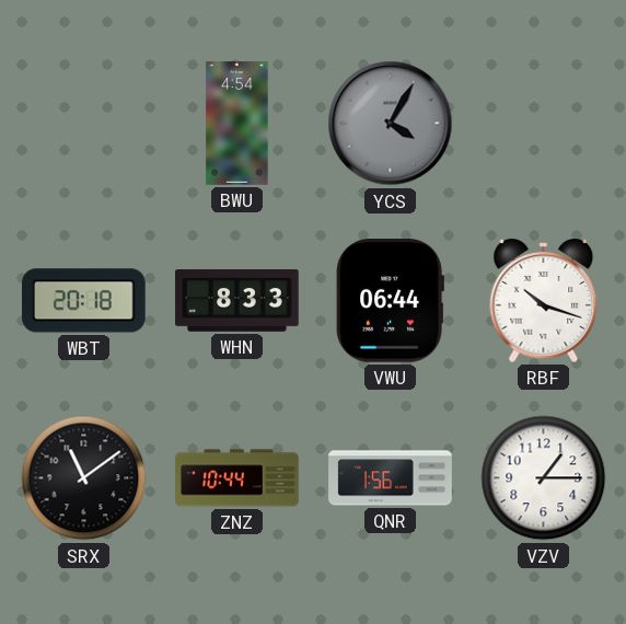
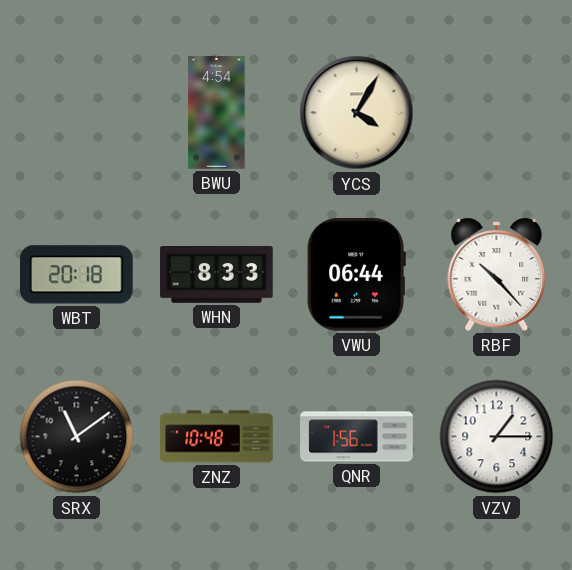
YCS dial: grey -> cream
RBF: 10:18 -> 10:23
ZNZ: 10:44 -> 10:48
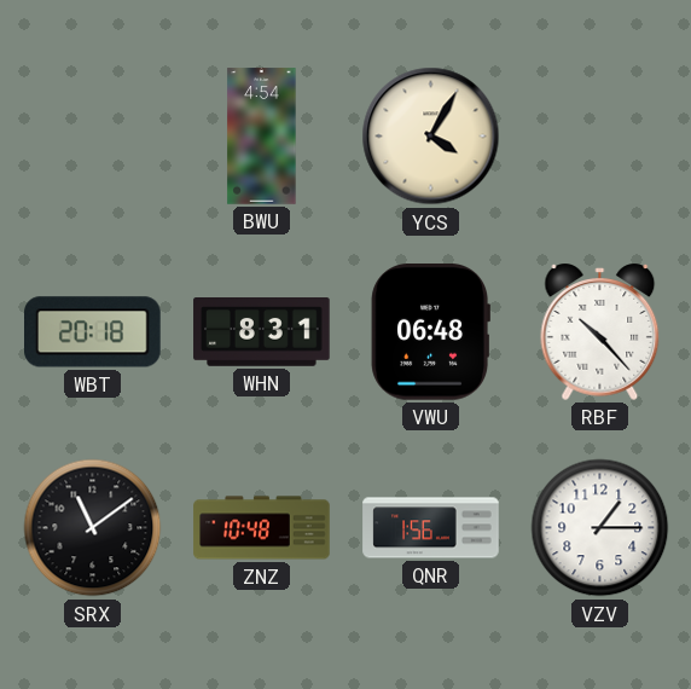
WHN: 8:33 -> 8:31
VWU: 06:44 -> 06:48
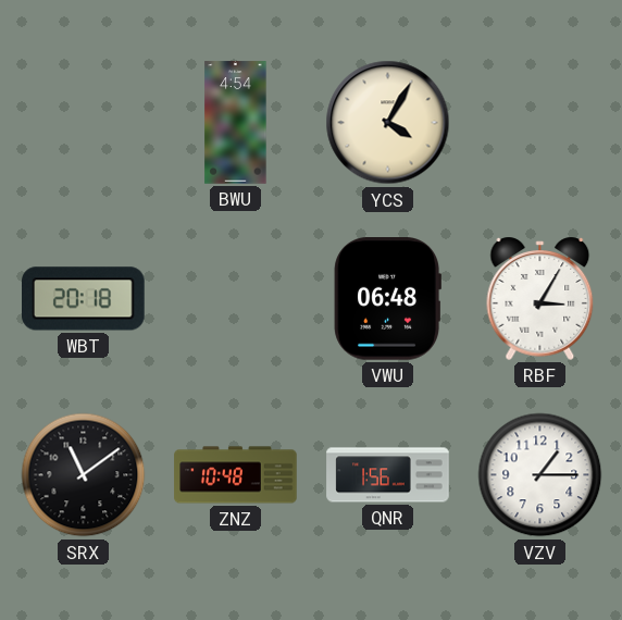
WHN: 8:31 -> none
RBF: 10:23 -> 3:05
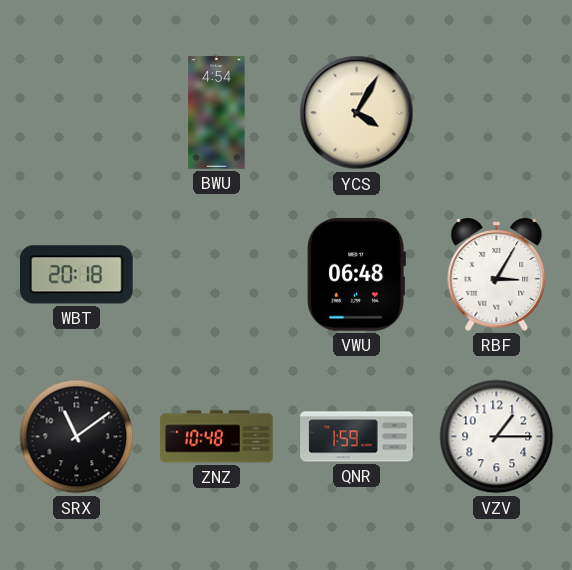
QNR: 1:56 -> 1:59
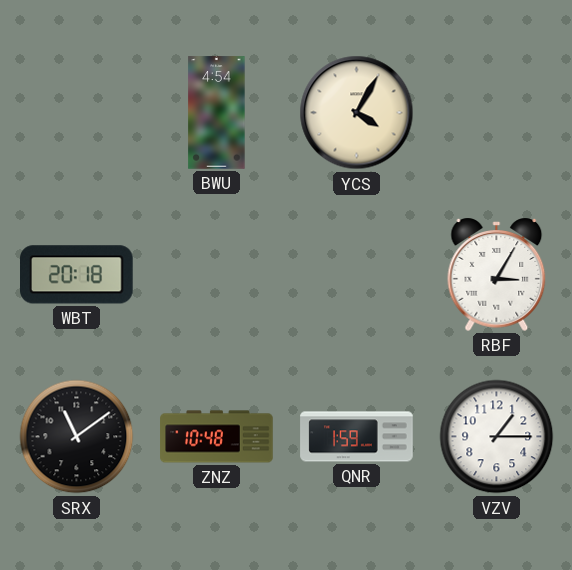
VWU: 06:48 -> none
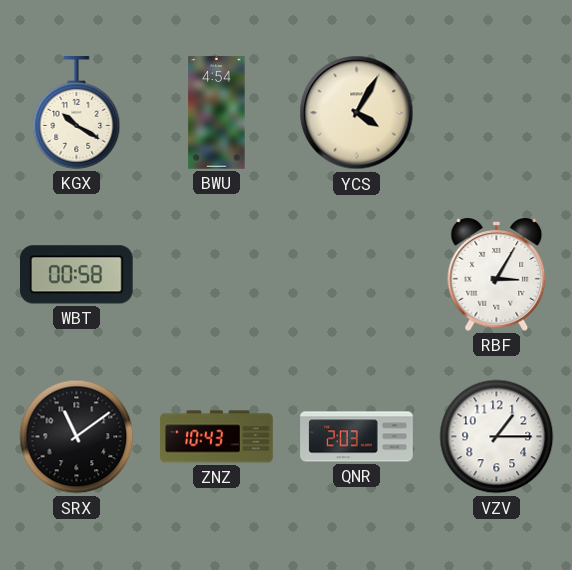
KGX: none -> 10:20
WBT: 20:18 -> 00:58
ZNZ: 10:48 -> 10:43
QNR: 1:59 -> 2:03
